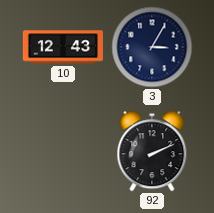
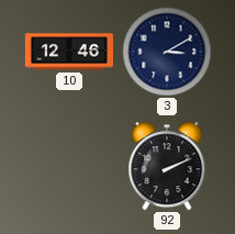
10: 12:43 -> 12:46
3: 3:05 -> 3:10
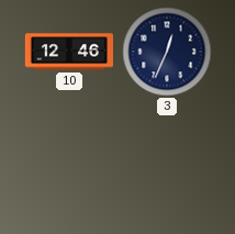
3: 3:10 -> 12:34
92: 2:11 -> none
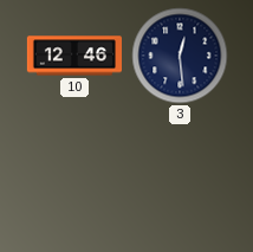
3: 12:34 -> 12:29
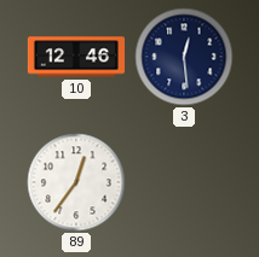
89: none -> 12:36
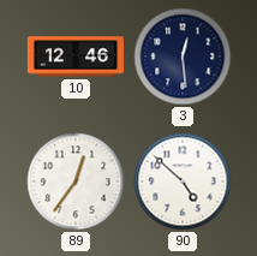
90: none -> 4:52
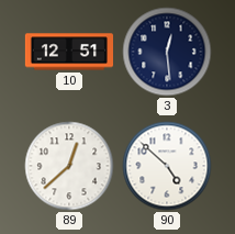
10: 12:46 -> 12:51
89: 12:36 -> 12:38
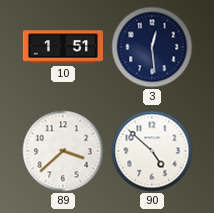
10: 12:51 -> 1:51
89: 12:38 -> 3:38
